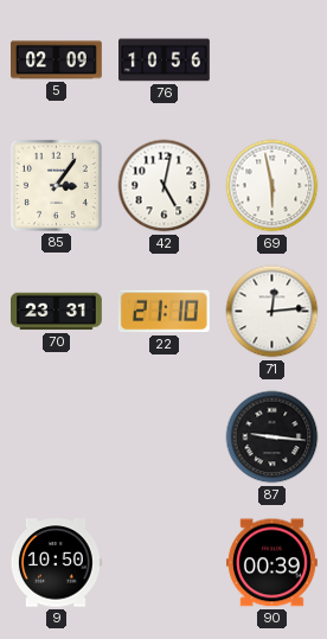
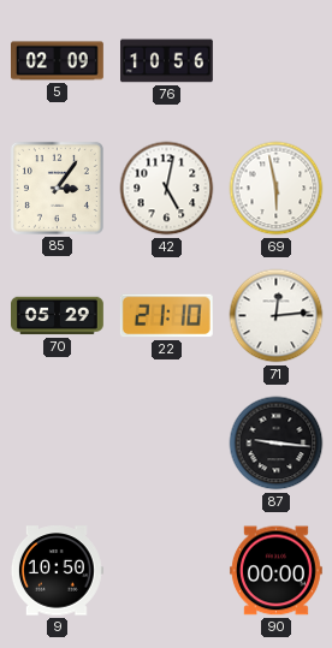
70: 23:31 -> 05:29
90: 00:39 -> 00:00
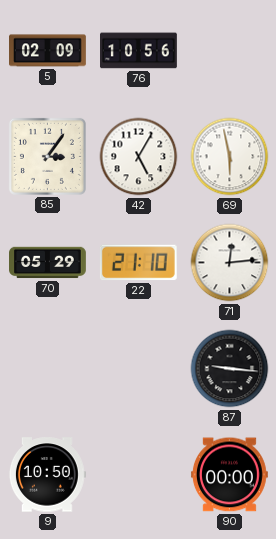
42: 5:02 -> 5:05
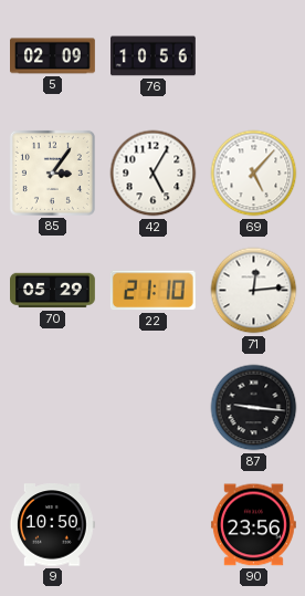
69: 5:58 -> 5:07
90: 00:00 -> 23:56
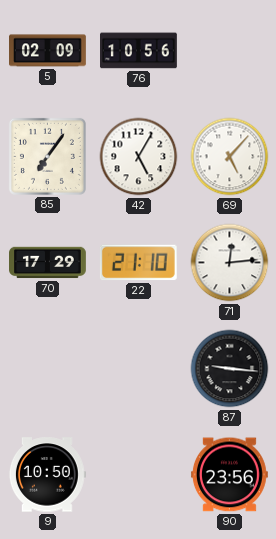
85: 3:06 -> 7:06
70: 05:29 -> 17:29
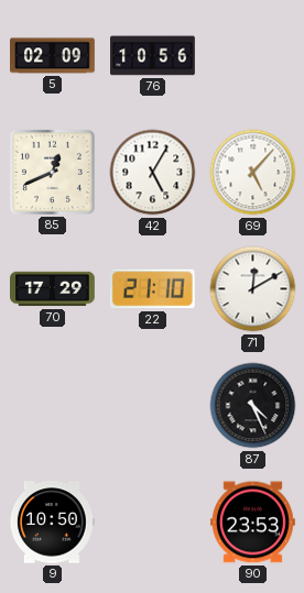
85: 7:06 -> 12:41
71: 12:14 -> 12:10
87: 9:16 -> 4:26
90: 23:56 -> 23:53
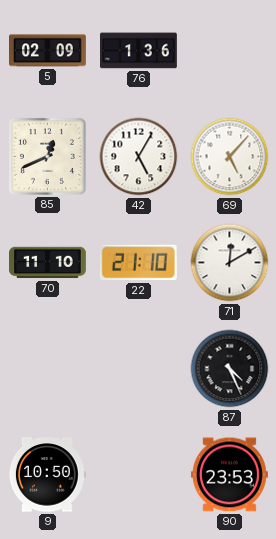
76: 10:56 -> 1:36
70: 17:29 -> 11:10
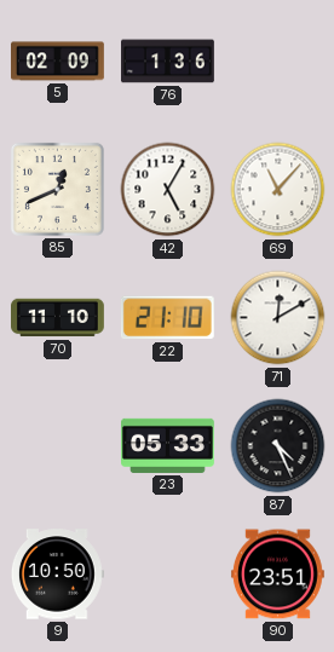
69: 5:07 -> 11:07
23: none -> 05:33
90: 23:53 -> 23:51
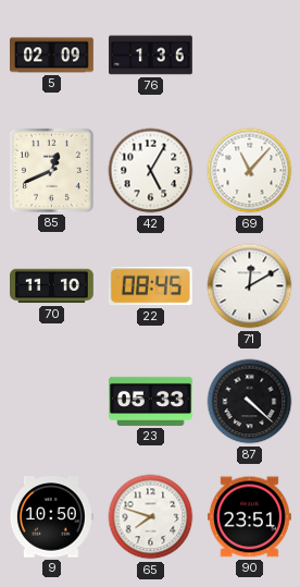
22: 21:10 -> 08:45
87: 4:26 -> 4:22
65: none -> 7:48
